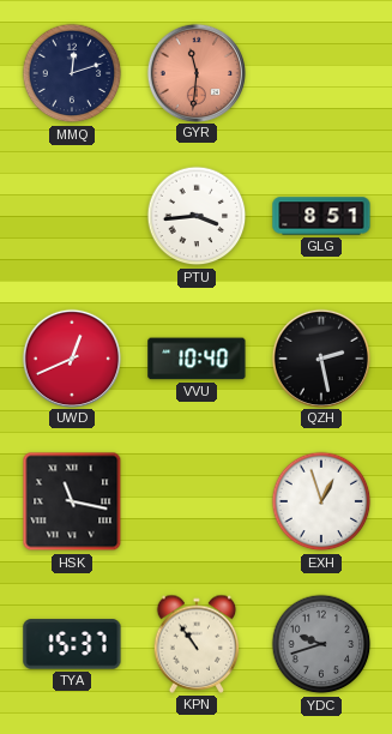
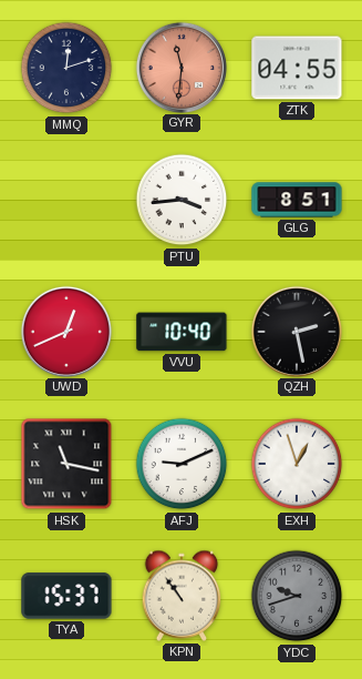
ZTK: none -> 04:55
AFJ: none -> 9:11
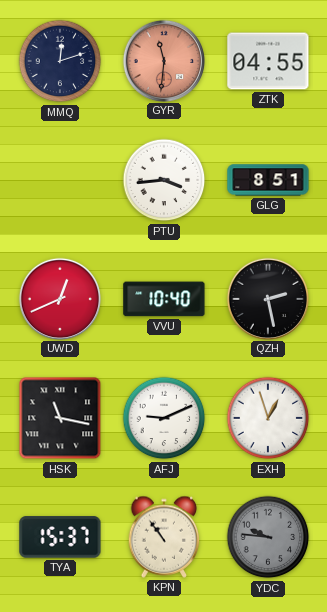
YDC: 9:42 -> 9:46
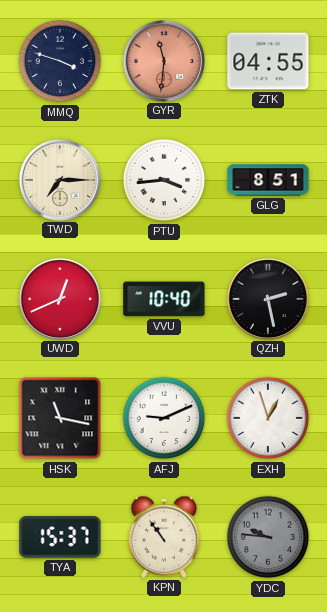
MMQ: 12:12 -> 3:48
TWD: none -> 7:15
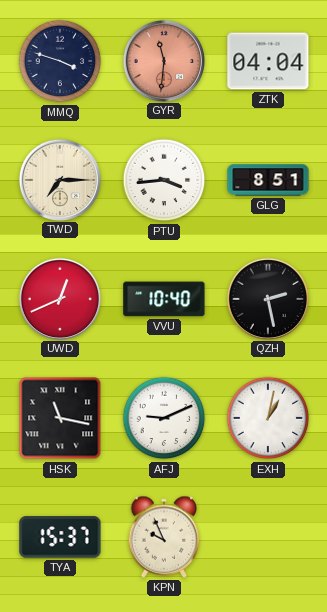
ZTK: 04:55 -> 04:04
EXH: 12:57 -> 1:02
KPN: 10:54 -> 9:56
YDC: 9:46 -> none
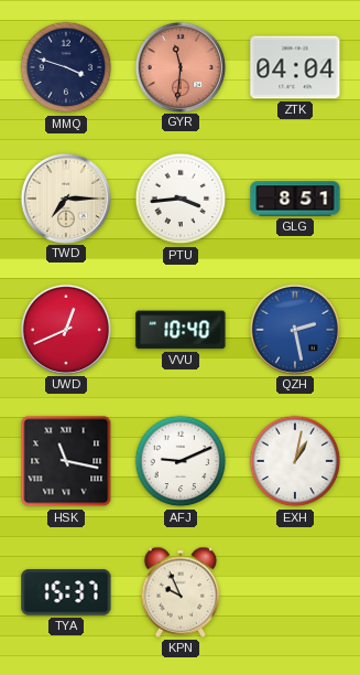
QZH dial: black -> blue
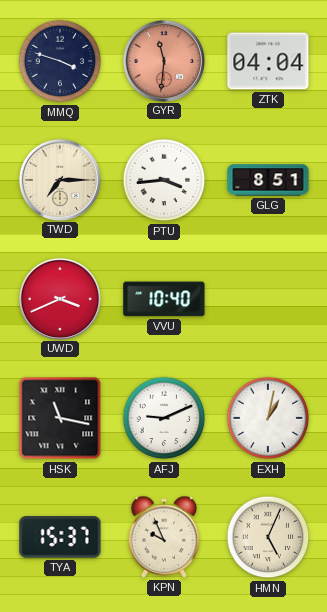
UWD: 12:41 -> 3:41
QZH: 2:28 -> none
HMN: none -> 5:04
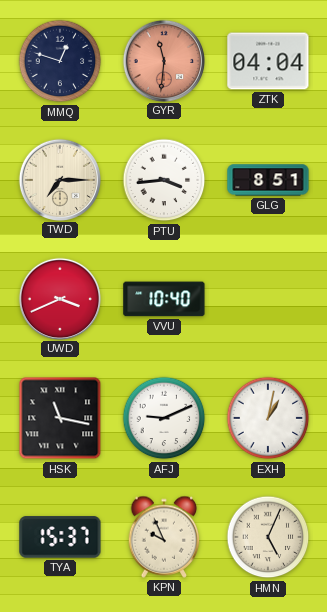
MMQ: 3:48 -> 12:48
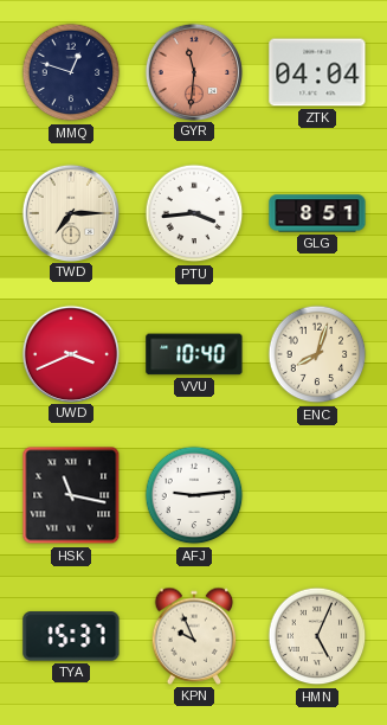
ENC: none -> 8:03
AFJ: 9:11 -> 9:14
EXH: 1:02 -> none
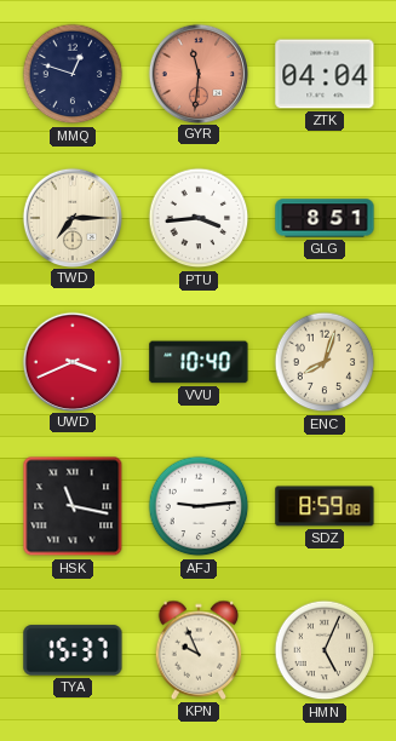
SDZ: none -> 8:59
